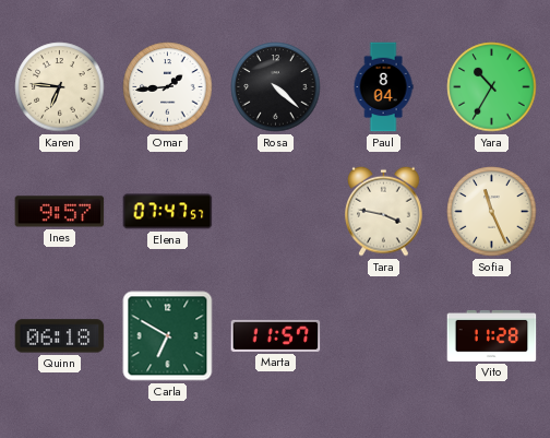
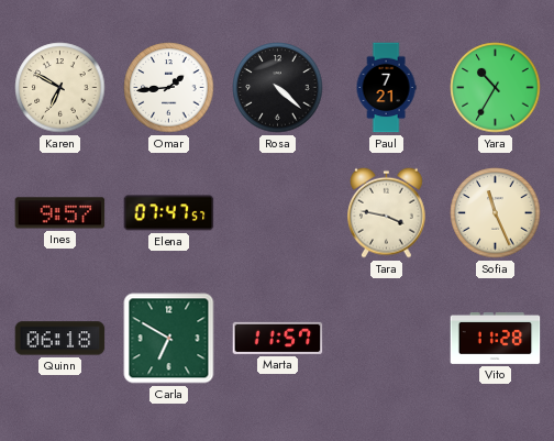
Karen: 6:46 -> 6:50
Paul: 8:04 -> 7:21
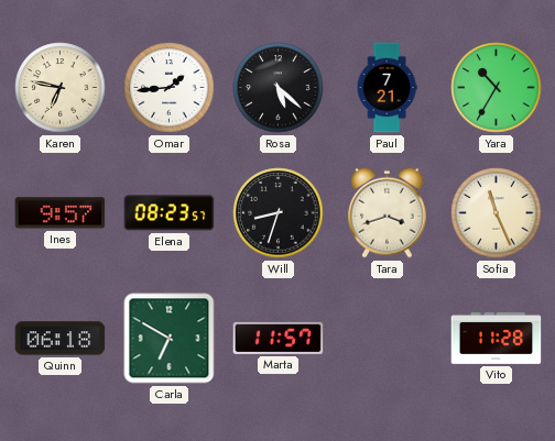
Karen: 6:50 -> 6:47
Rosa: 4:22 -> 5:22
Elena: 07:47 -> 08:23
Will: none -> 8:33
Tara: 3:47 -> 3:42
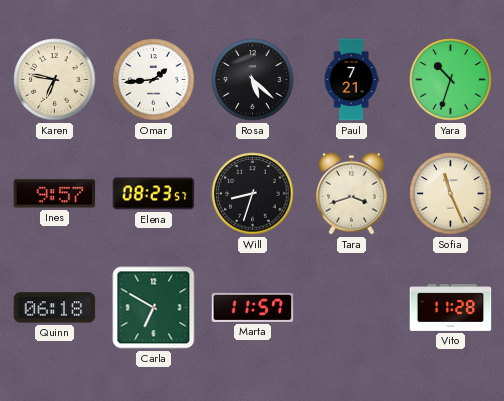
Yara: 10:35 -> 10:33
